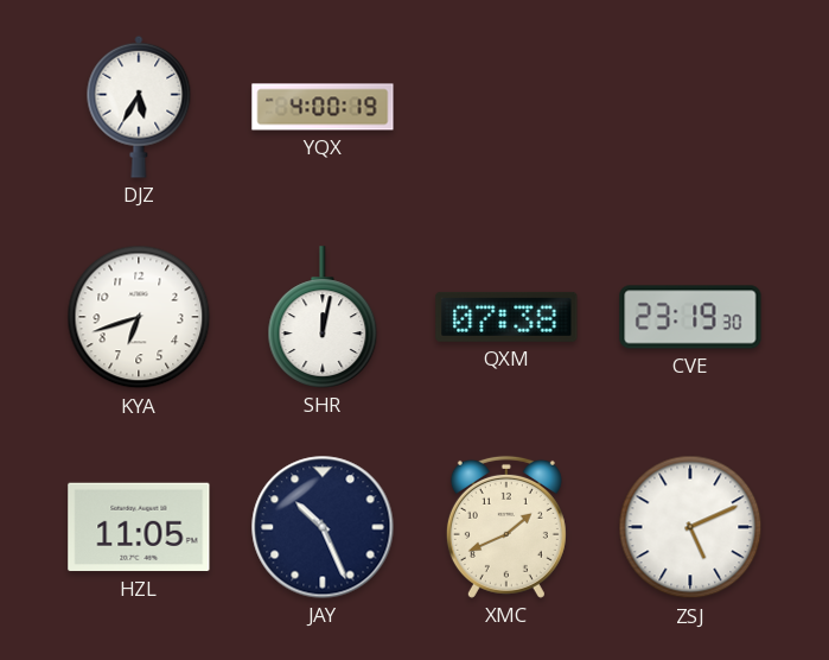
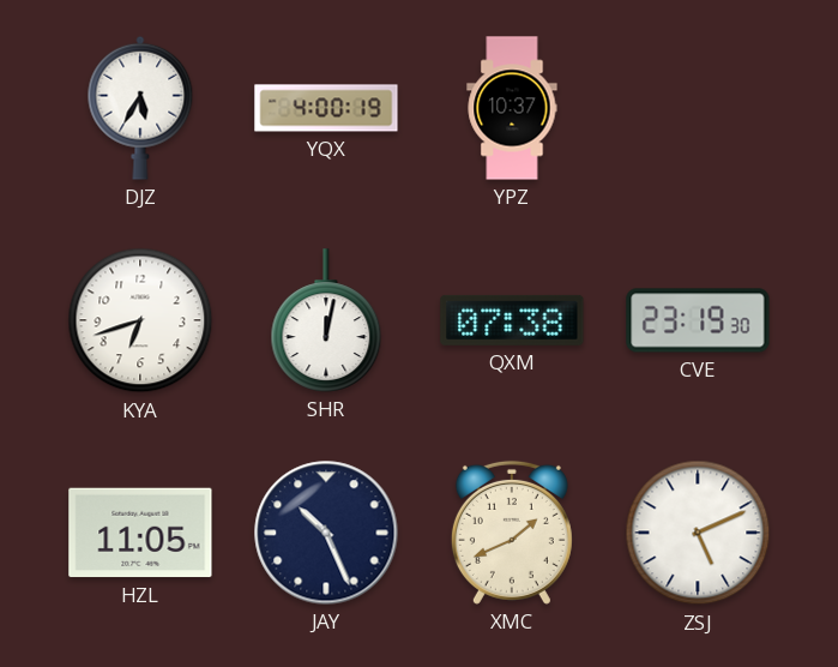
YPZ: none -> 10:37
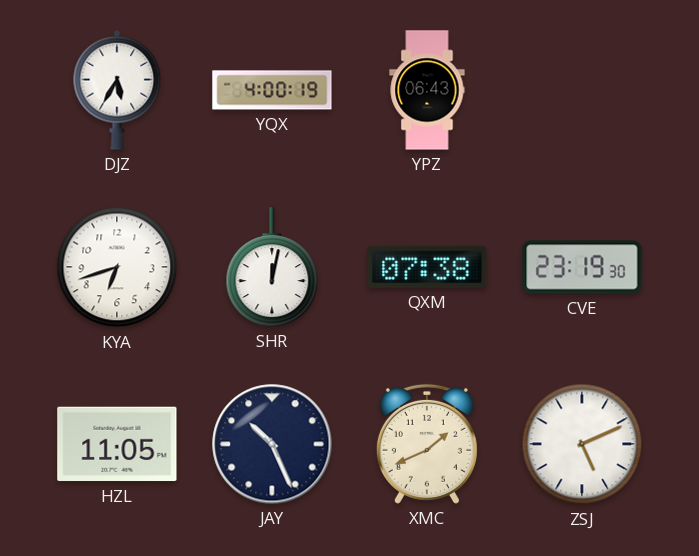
YPZ: 10:37 -> 06:43
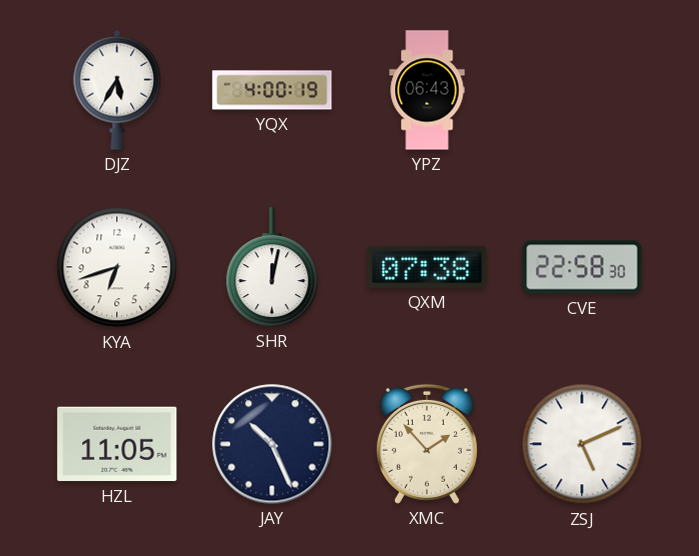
CVE: 23:19 -> 22:58
XMC: 1:41 -> 1:53
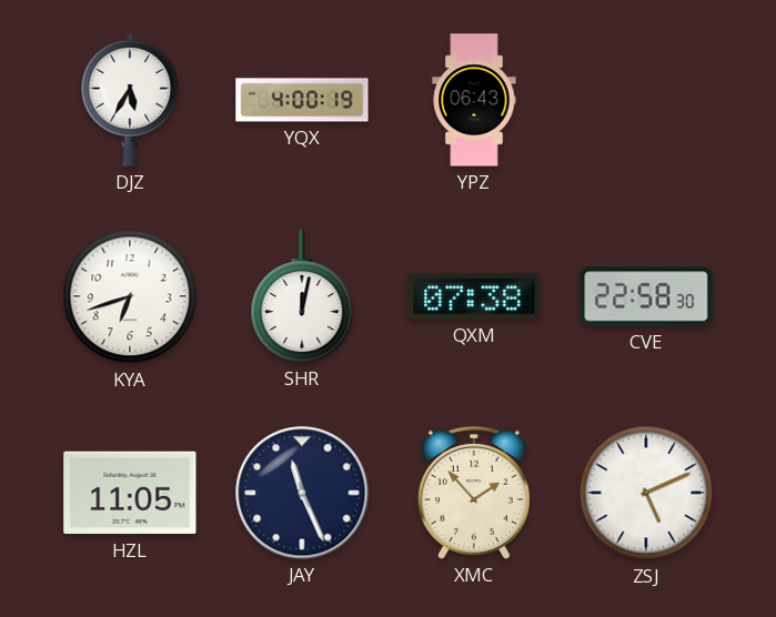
JAY: 10:26 -> 11:26
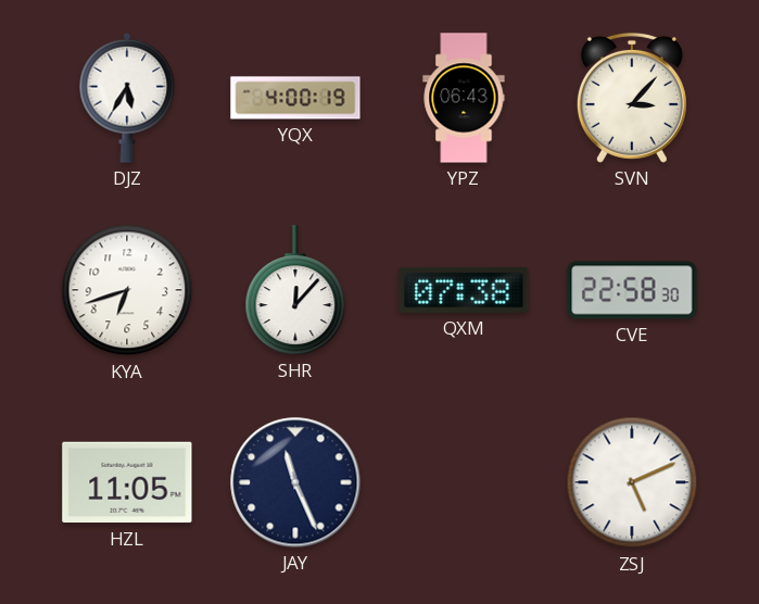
SVN: none -> 3:07
SHR: 12:02 -> 12:07
XMC: 1:53 -> none
